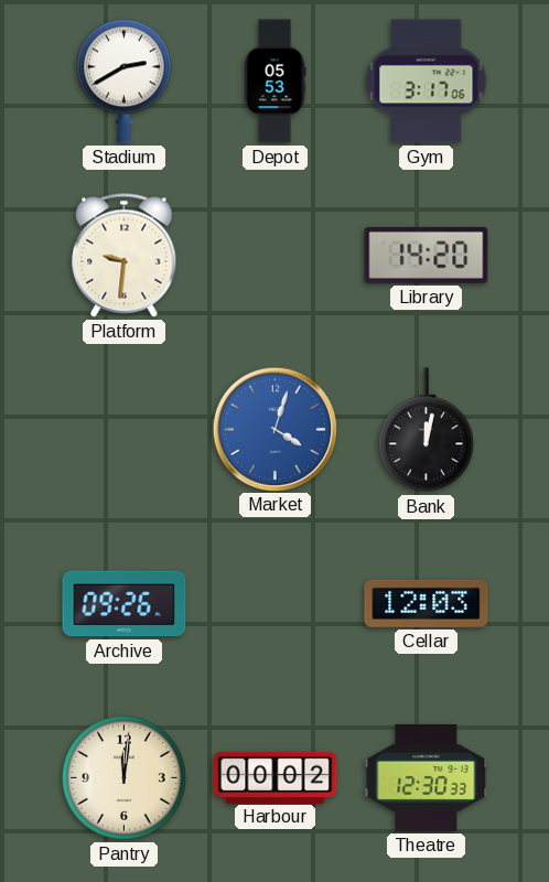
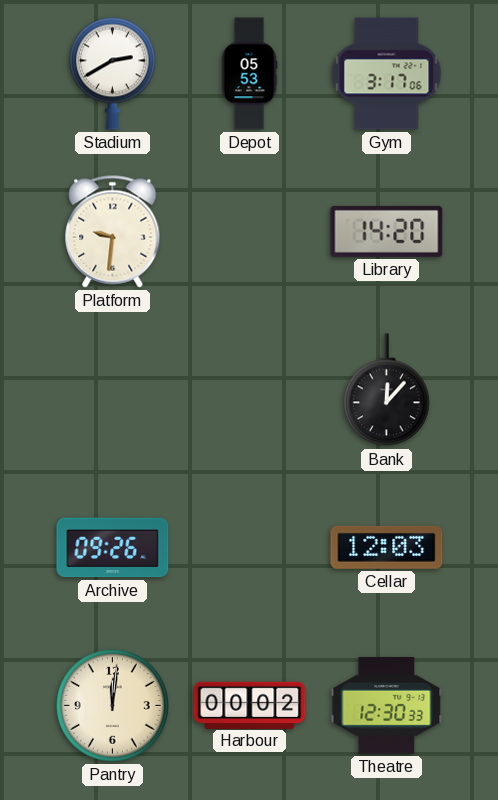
Market: 4:03 -> none
Bank: 12:02 -> 12:07
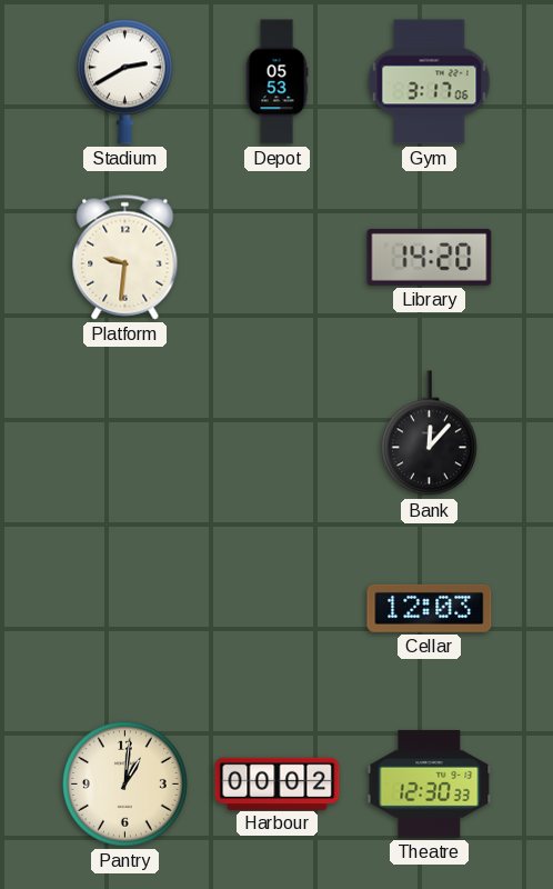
Archive: 09:26 -> none
Pantry: 12:01 -> 1:01
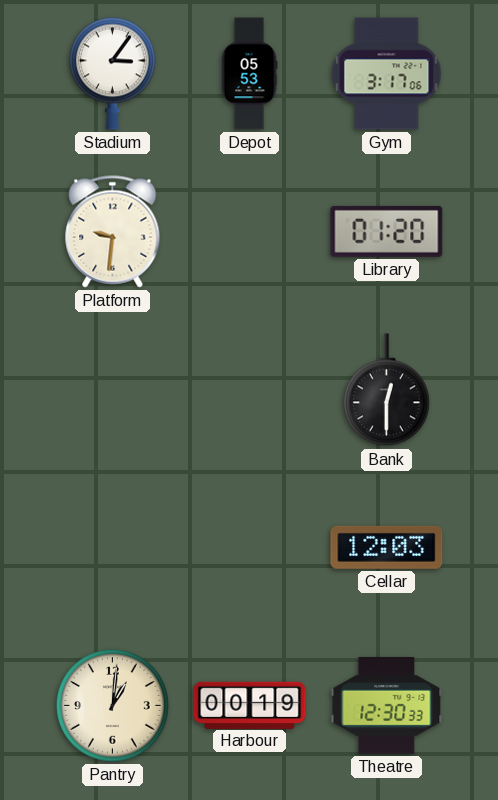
Stadium: 2:40 -> 3:06
Library: 14:20 -> 01:20
Bank: 12:07 -> 12:30
Harbour: 00:02 -> 00:19
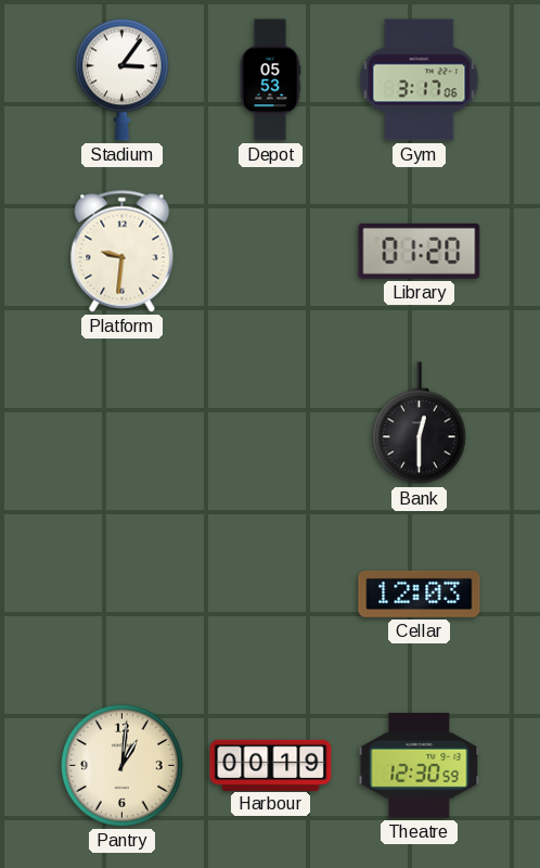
Theatre: 12:30:33 -> 12:30:59
